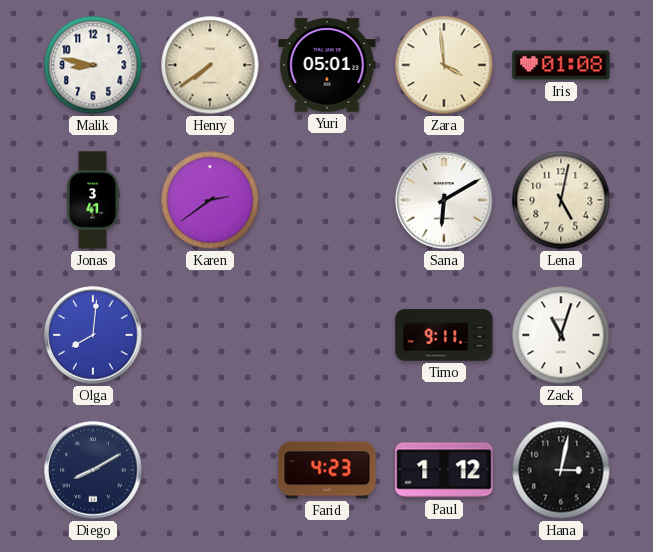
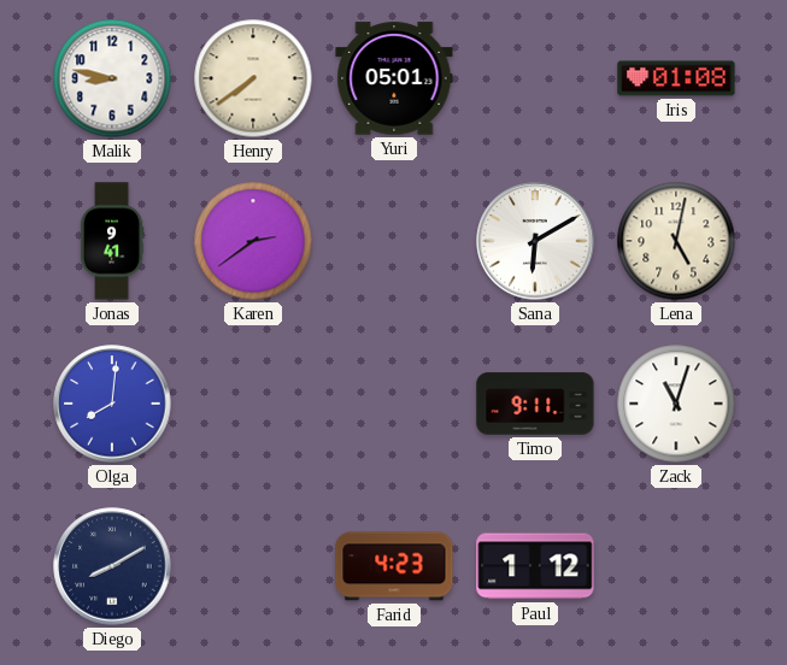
Zara: 3:59 -> none
Jonas: 3:41 -> 9:41
Hana: 3:02 -> none
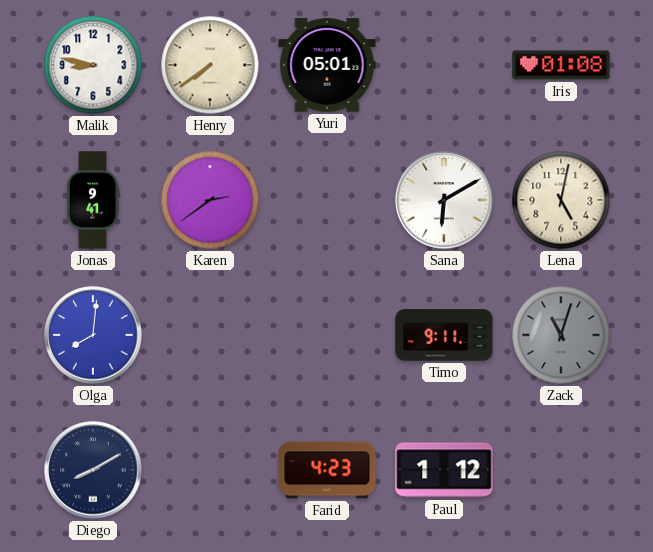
Zack dial: white -> grey
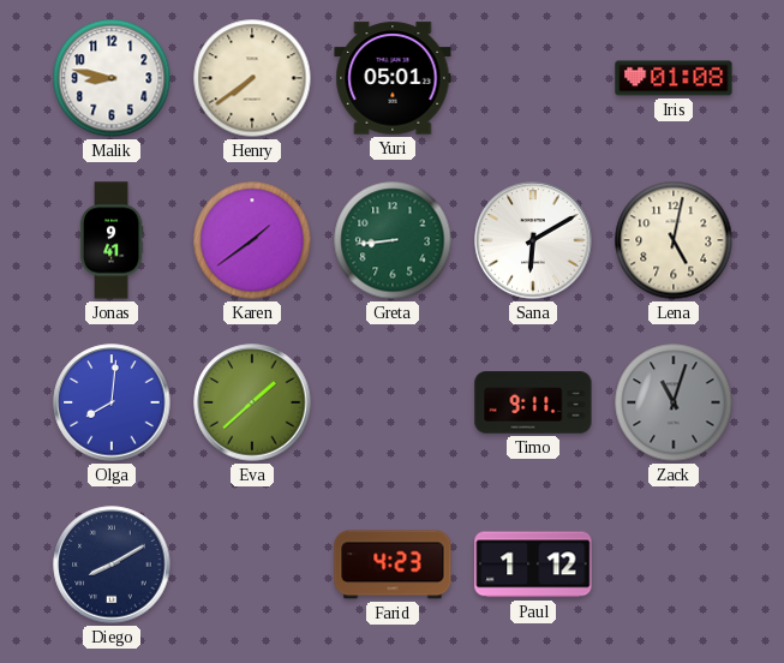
Karen: 2:39 -> 1:39
Greta: none -> 8:44
Eva: none -> 1:38
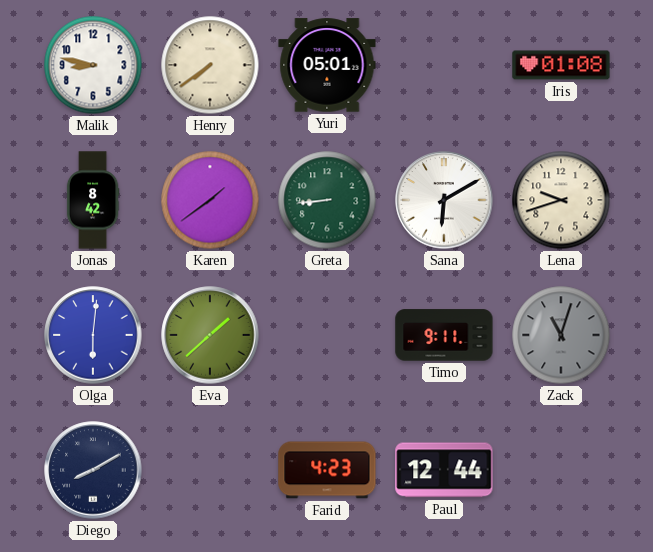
Jonas: 9:41 -> 8:42
Lena: 5:02 -> 9:42
Olga: 8:01 -> 6:01
Paul: 1:12 -> 12:44
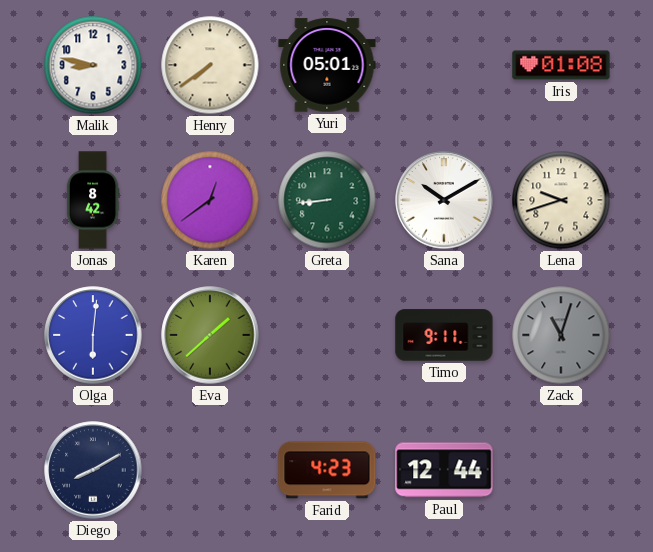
Karen: 1:39 -> 12:39
Sana: 6:10 -> 10:10
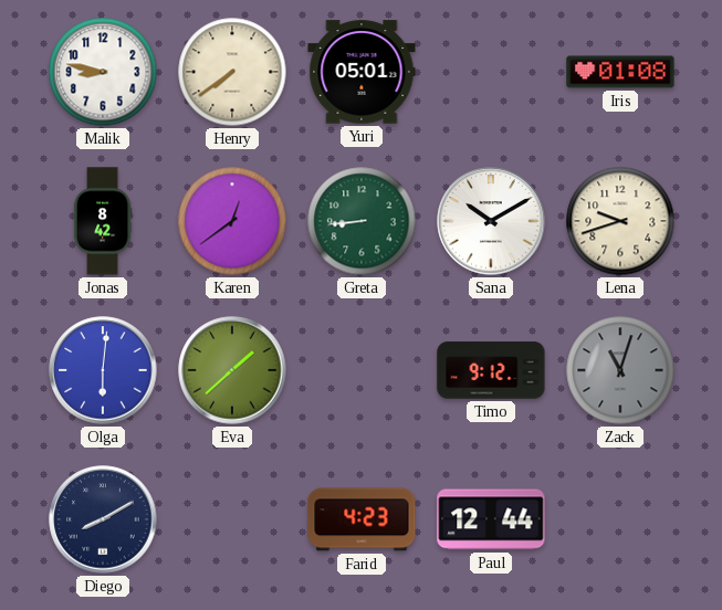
Timo: 9:11 -> 9:12
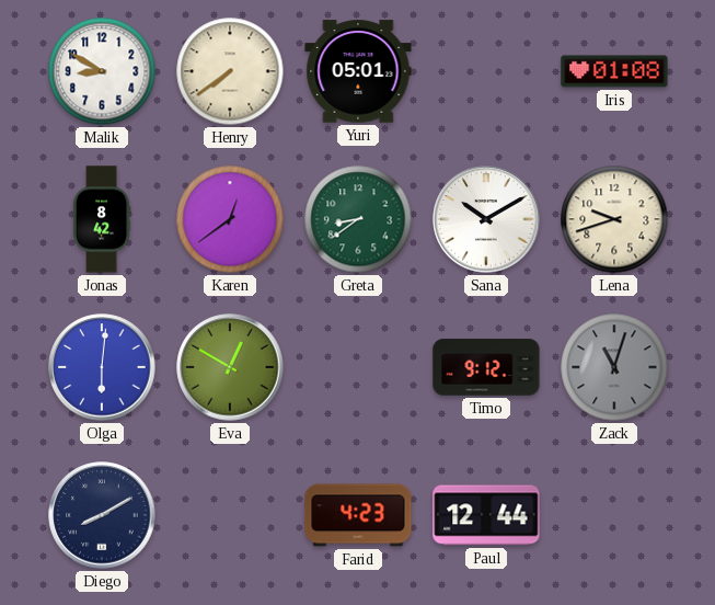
Malik: 8:47 -> 8:50
Greta: 8:44 -> 8:39
Eva: 1:38 -> 12:50
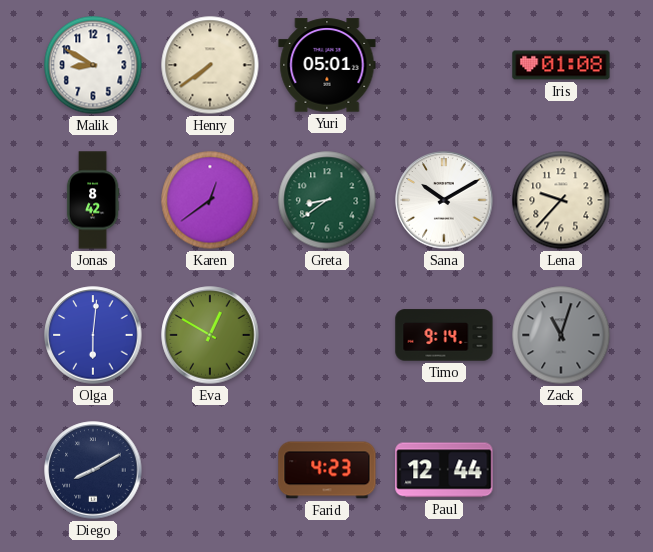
Lena: 9:42 -> 9:37
Timo: 9:12 -> 9:14
